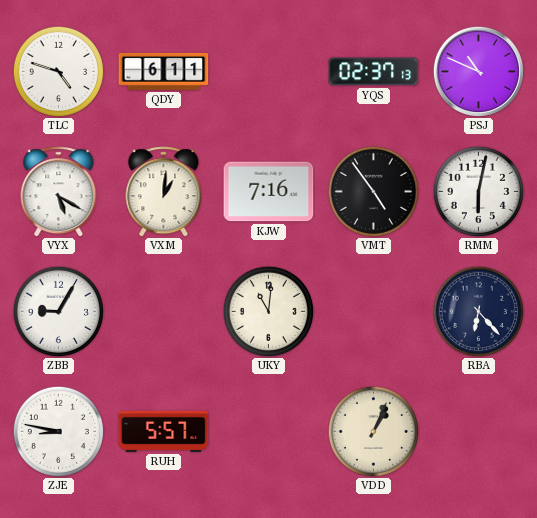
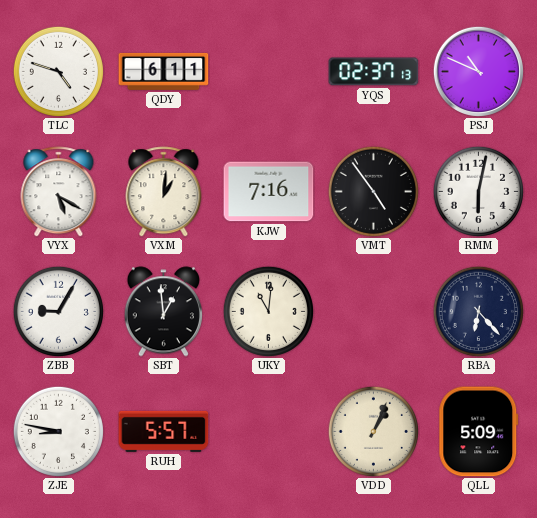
SBT: none -> 12:59
QLL: none -> 5:09
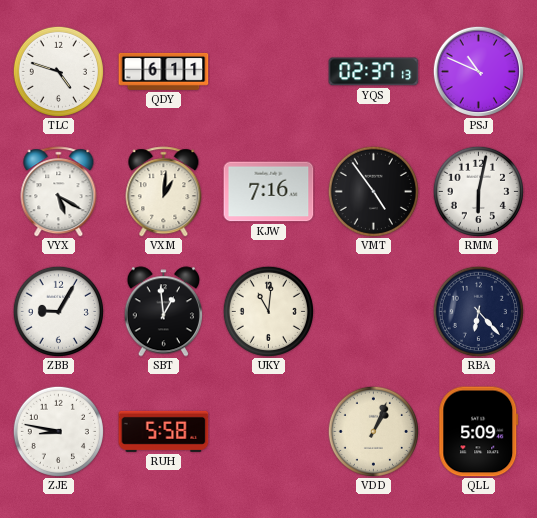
RUH: 5:57 -> 5:58
